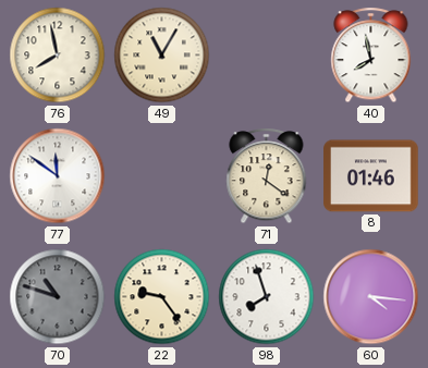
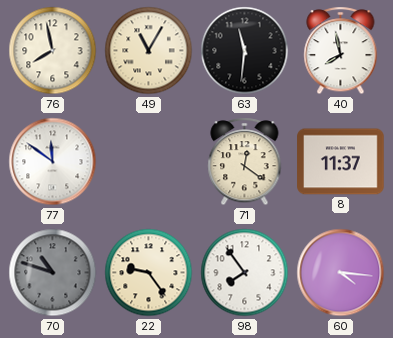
63: none -> 11:31
8: 01:46 -> 11:37
98: 7:57 -> 7:54
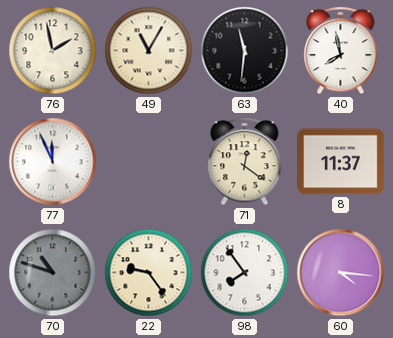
76: 7:58 -> 1:58
77: 11:51 -> 11:56
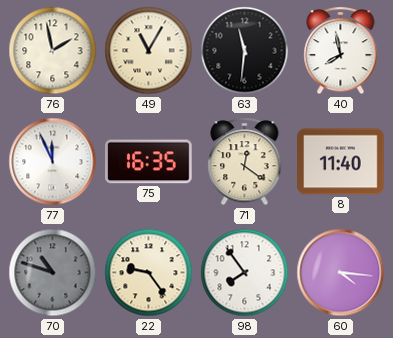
75: none -> 16:35
8: 11:37 -> 11:40
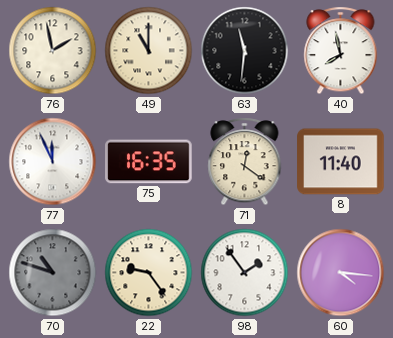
49: 11:05 -> 11:00
98: 7:54 -> 1:54
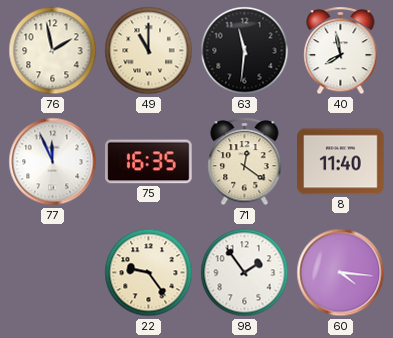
70: 10:48 -> none
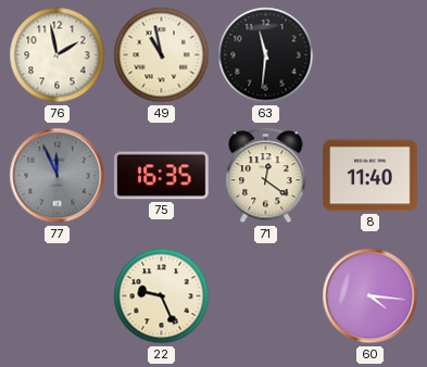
49: 11:00 -> 10:58
40: 7:58 -> none
77 dial: white -> grey
22: 9:24 -> 9:26
98: 1:54 -> none
